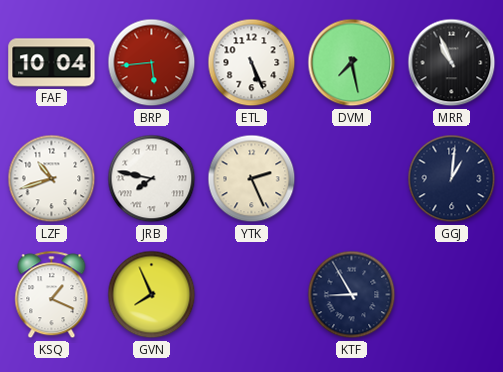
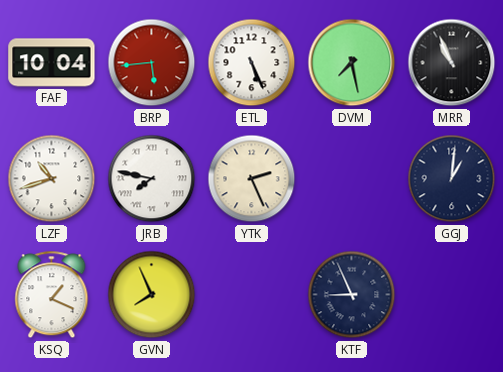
KTF: 8:55 -> 8:56
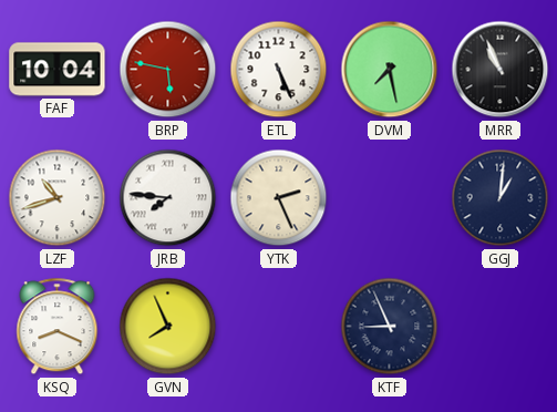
BRP: 5:44 -> 5:47
JRB: 7:47 -> 7:46
KSQ: 1:19 -> 8:19
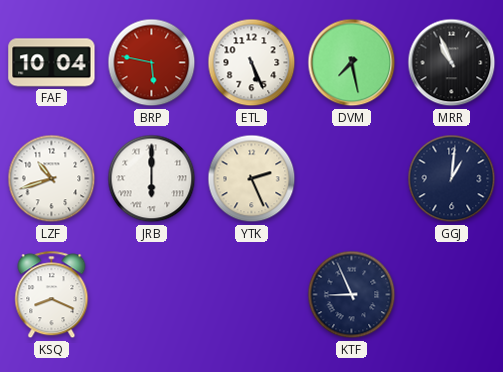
JRB: 7:46 -> 6:00
GVN: 7:56 -> none
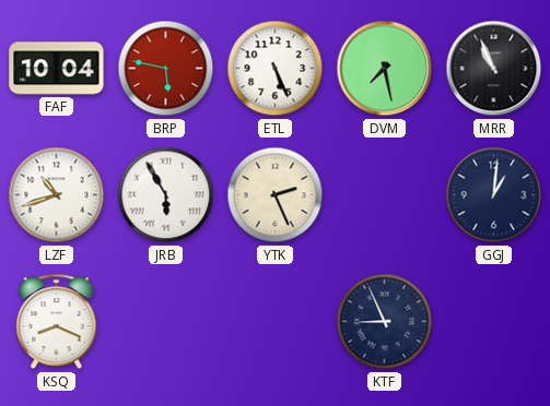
JRB: 6:00 -> 5:55
